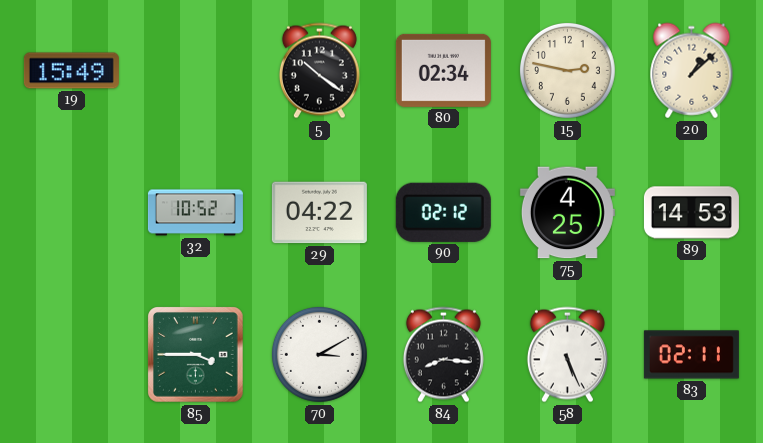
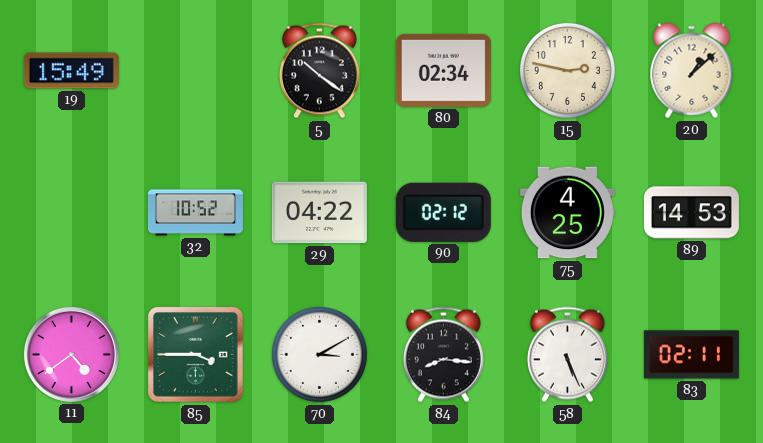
11: none -> 4:39
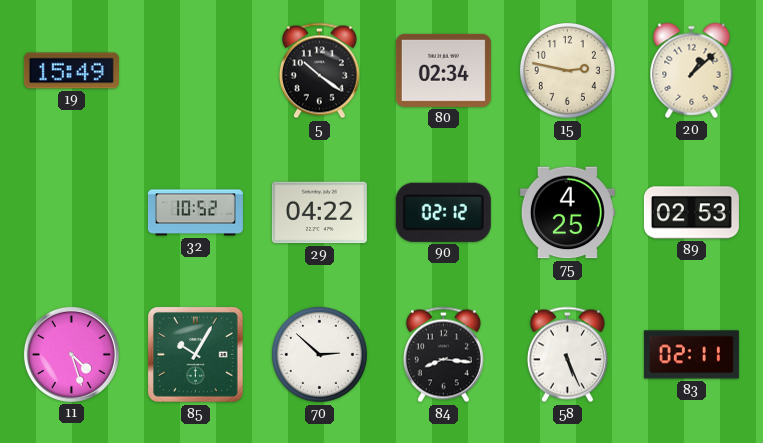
89: 14:53 -> 02:53
11: 4:39 -> 4:27
85: 3:45 -> 10:05
70: 3:10 -> 2:52
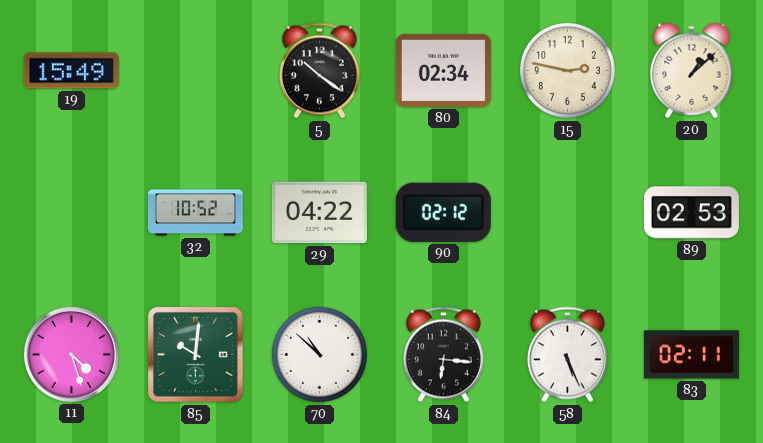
75: 4:25 -> none
85: 10:05 -> 10:01
70: 2:52 -> 10:52
84: 8:16 -> 6:16
